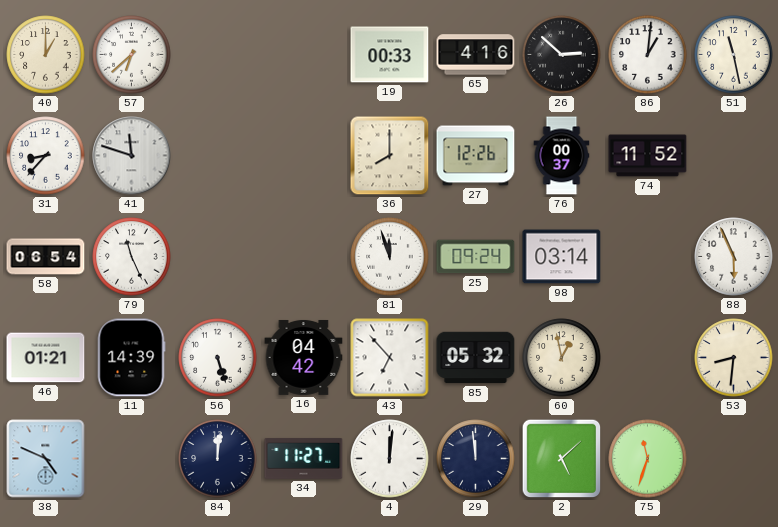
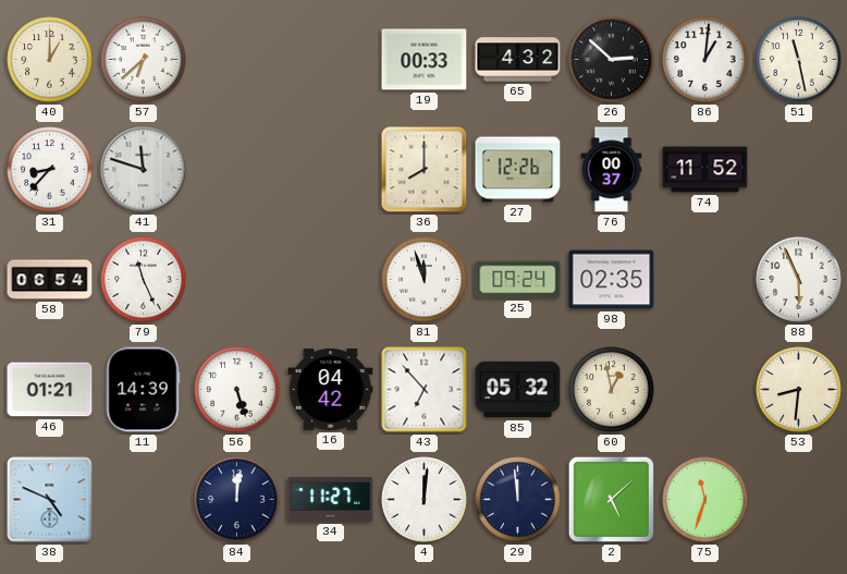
65: 4:16 -> 4:32
98: 03:14 -> 02:35
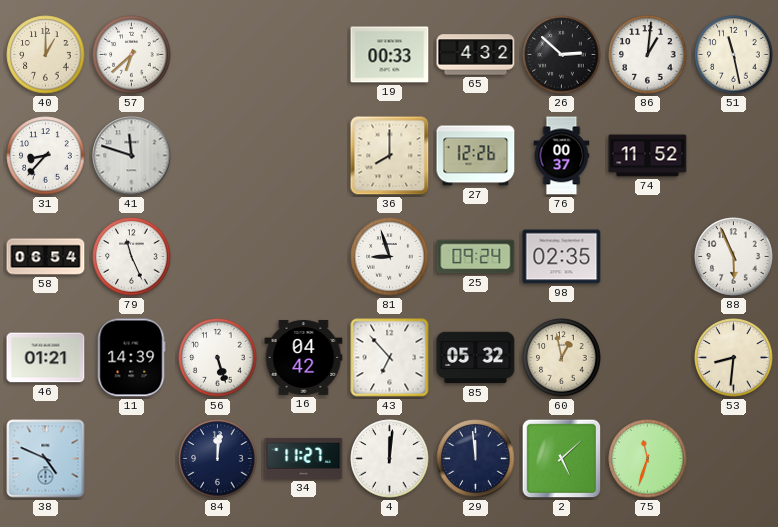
81: 11:57 -> 8:57
